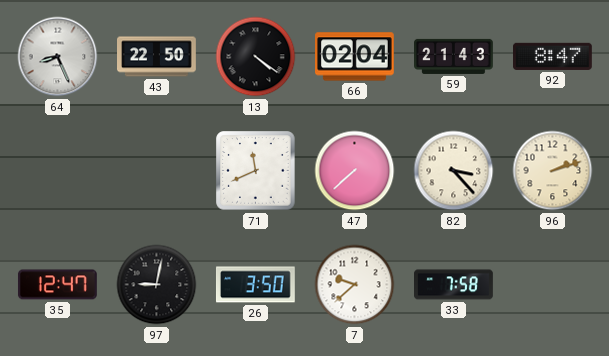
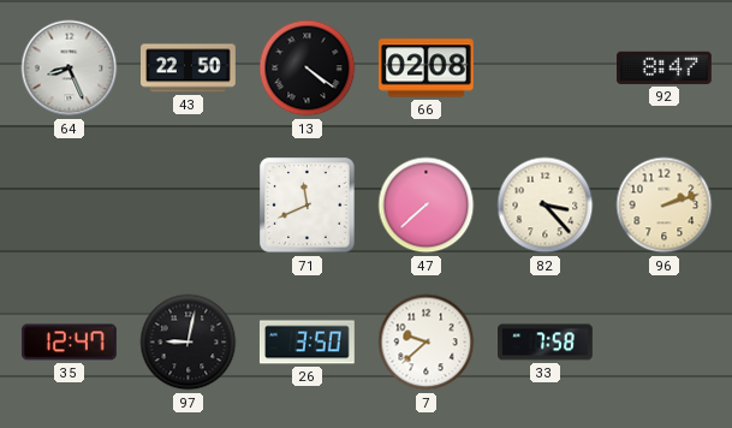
66: 02:04 -> 02:08
59: 21:43 -> none
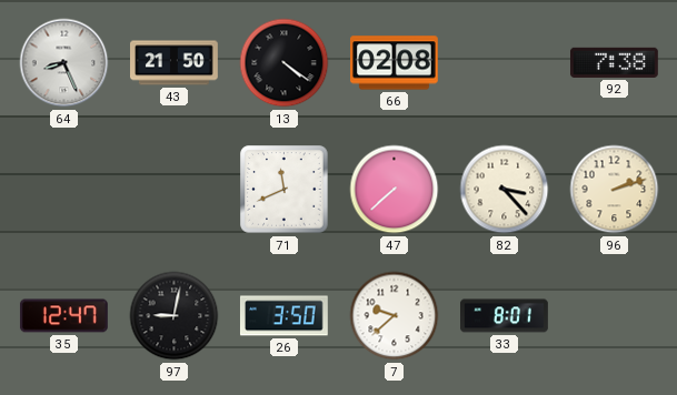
43: 22:50 -> 21:50
92: 8:47 -> 7:38
33: 7:58 -> 8:01
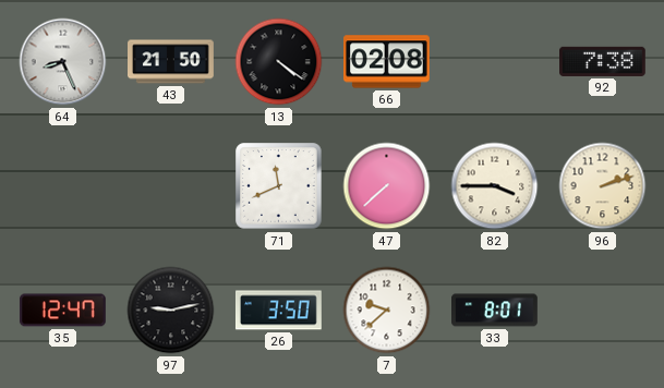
82: 3:23 -> 3:45
97: 9:02 -> 9:13
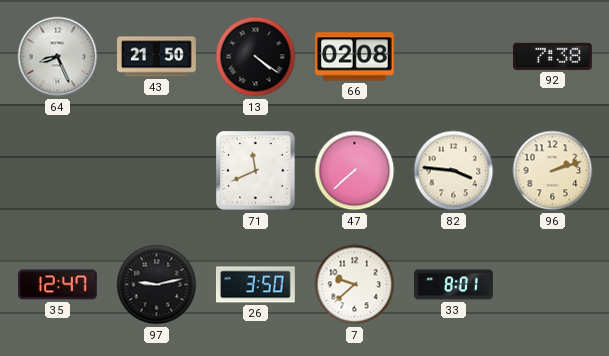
82: 3:45 -> 3:46
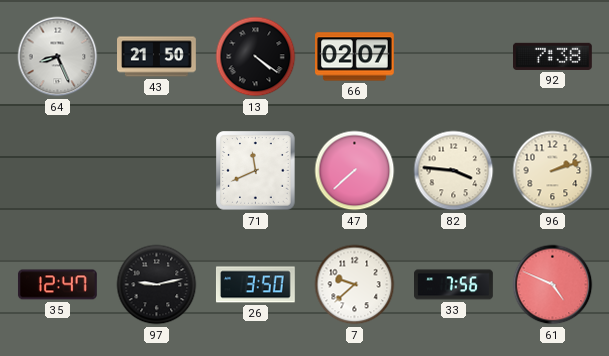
66: 02:08 -> 02:07
33: 8:01 -> 7:56
61: none -> 4:49
